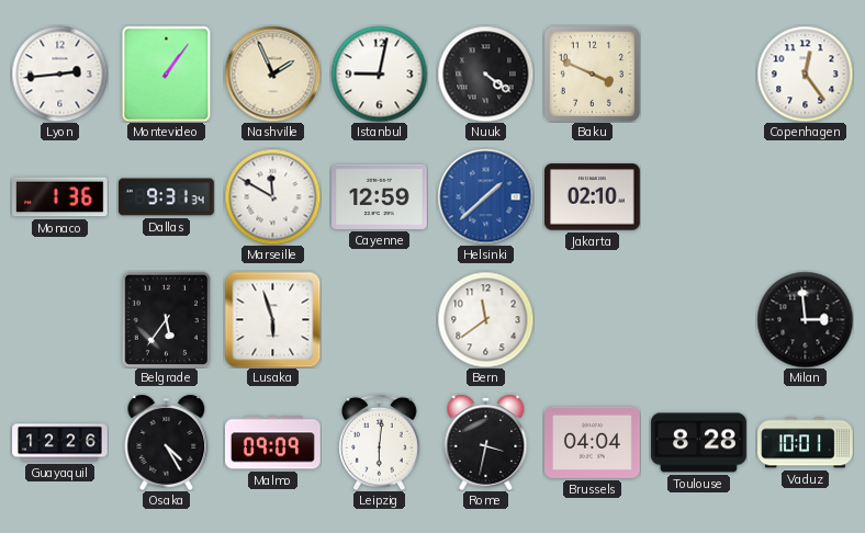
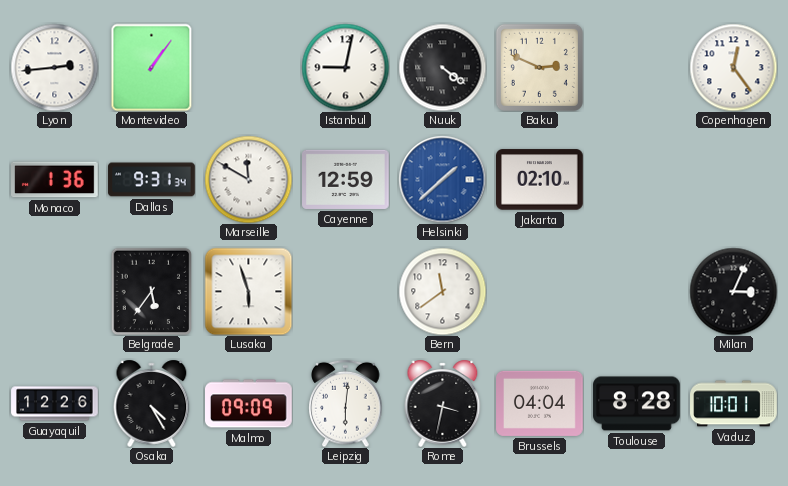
Nashville: 1:56 -> none
Baku: 3:49 -> 2:49
Milan: 2:59 -> 3:04
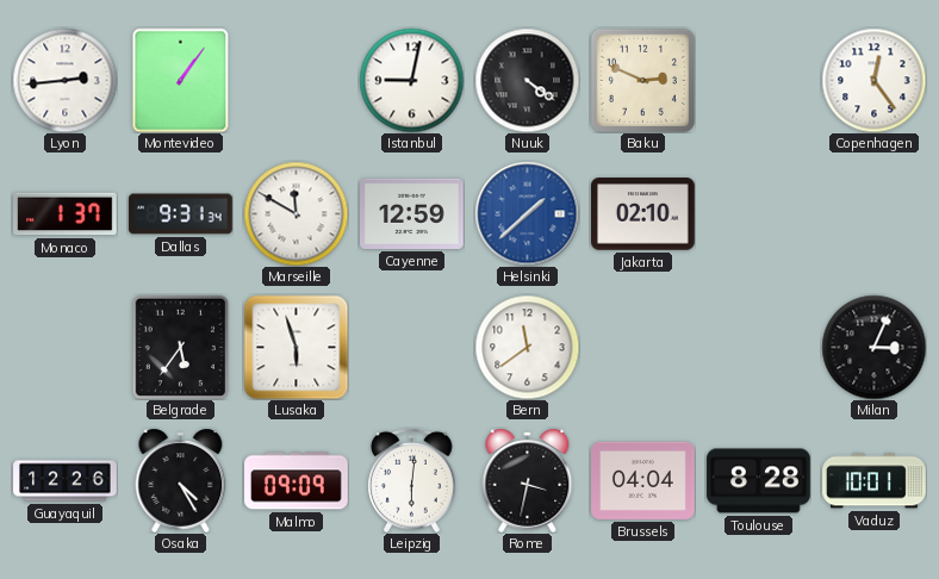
Monaco: 1:36 -> 1:37
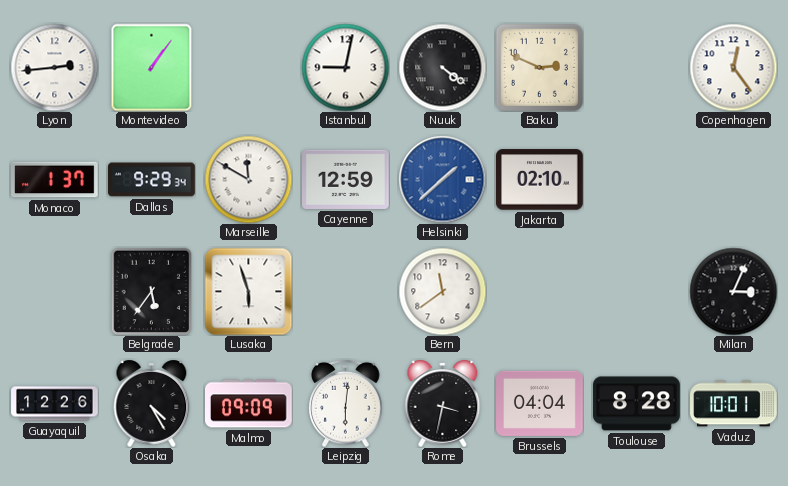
Dallas: 9:31 -> 9:29
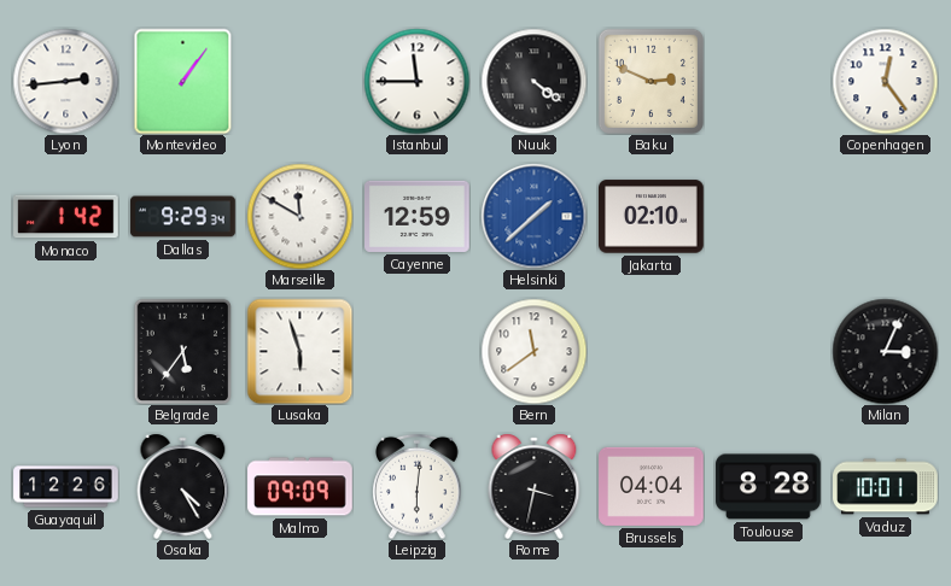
Istanbul: 9:02 -> 11:45
Monaco: 1:37 -> 1:42
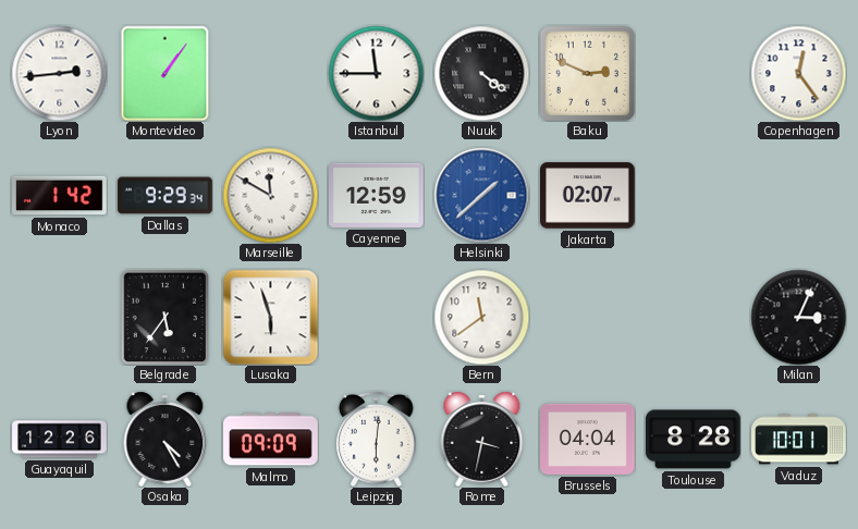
Jakarta: 02:10 -> 02:07
